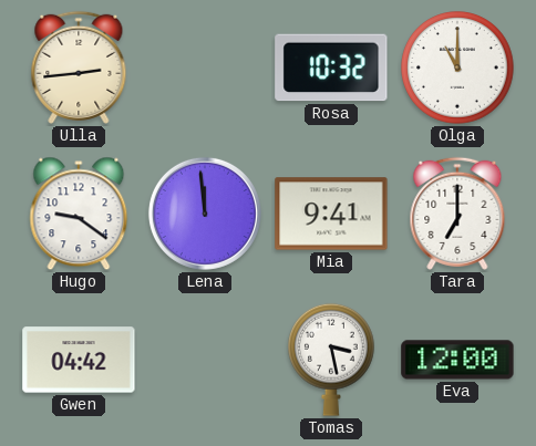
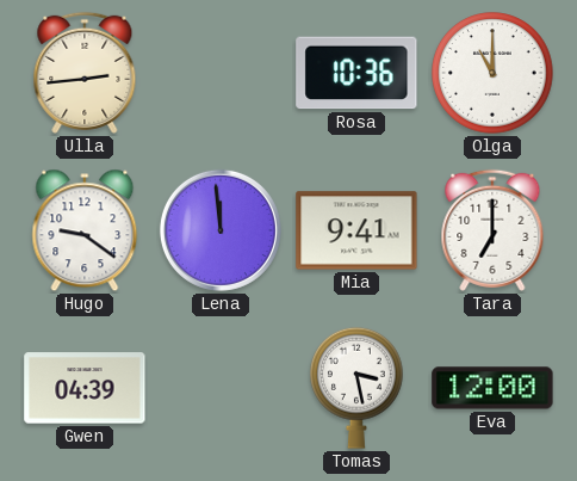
Rosa: 10:32 -> 10:36
Gwen: 04:42 -> 04:39
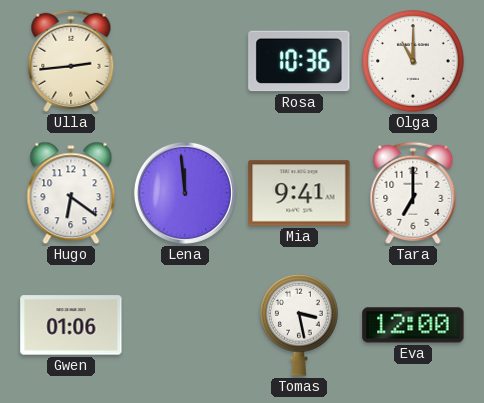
Hugo: 9:21 -> 6:21
Gwen: 04:39 -> 01:06
